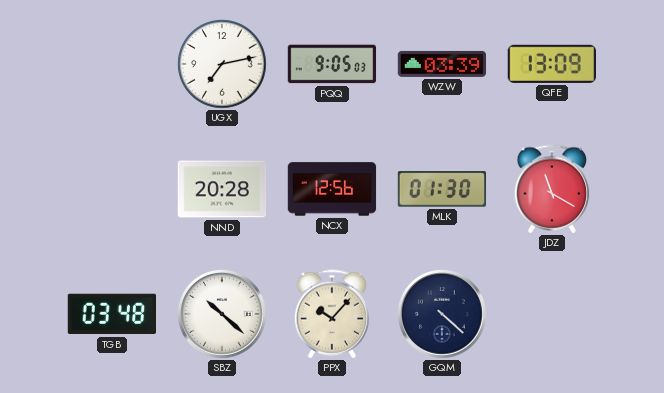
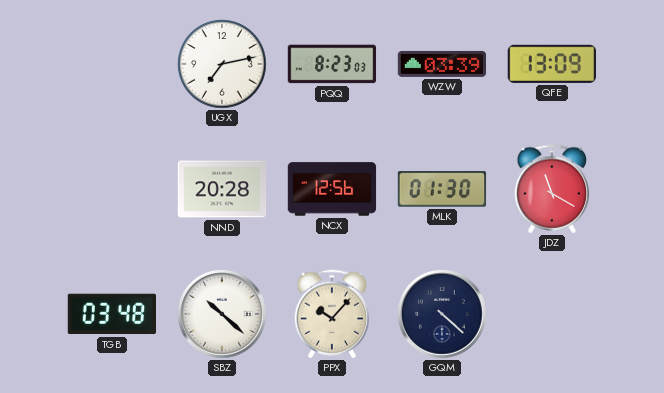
PQQ: 9:05 -> 8:23
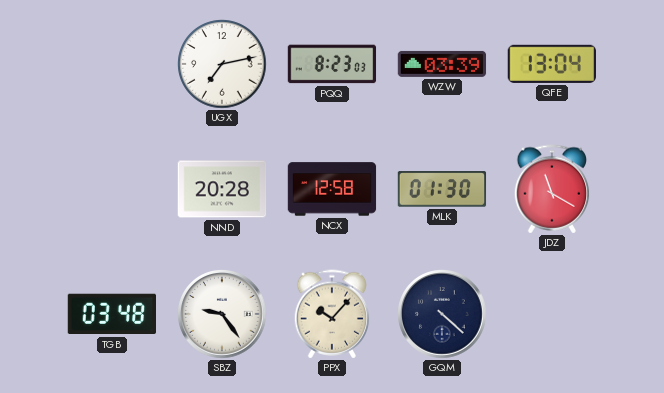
QFE: 13:09 -> 13:04
NCX: 12:56 -> 12:58
SBZ: 10:22 -> 9:24
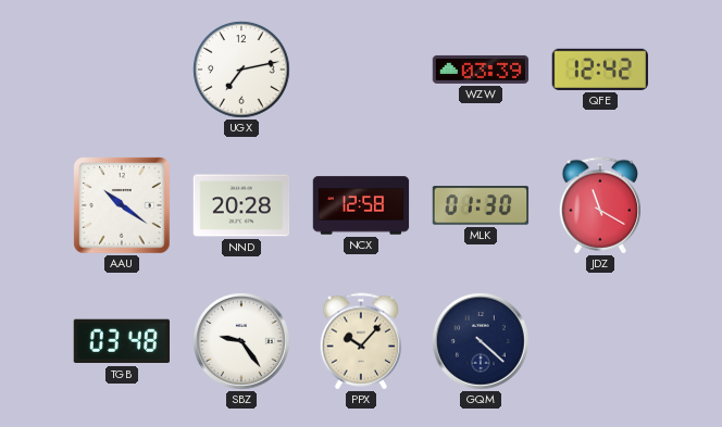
PQQ: 8:23 -> none
QFE: 13:04 -> 12:42
AAU: none -> 10:21
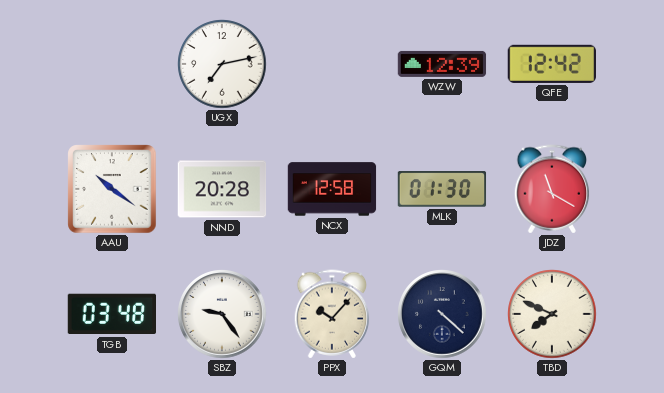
WZW: 03:39 -> 12:39
TBD: none -> 7:49
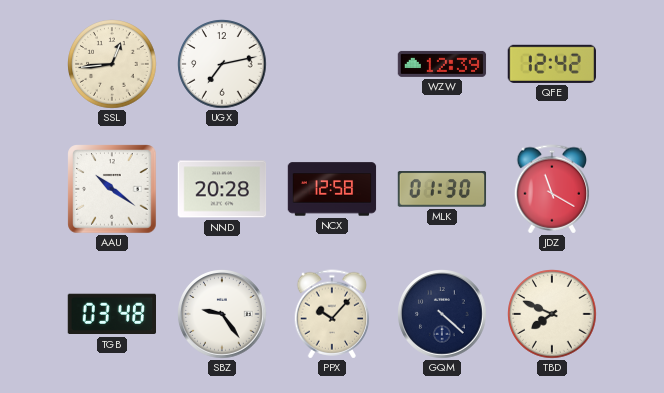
SSL: none -> 12:44
